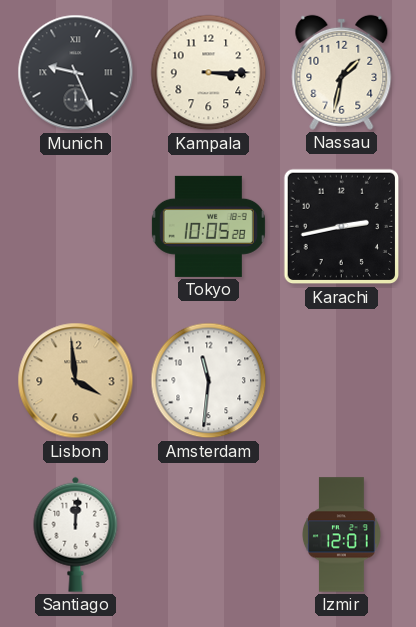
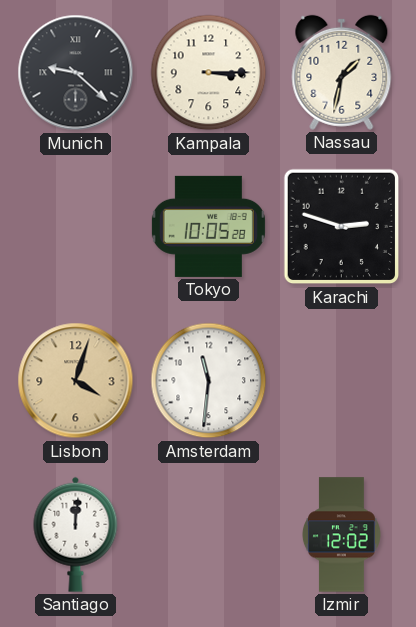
Munich: 9:26 -> 9:22
Karachi: 2:43 -> 2:48
Lisbon: 3:59 -> 4:03
Izmir: 12:01 -> 12:02
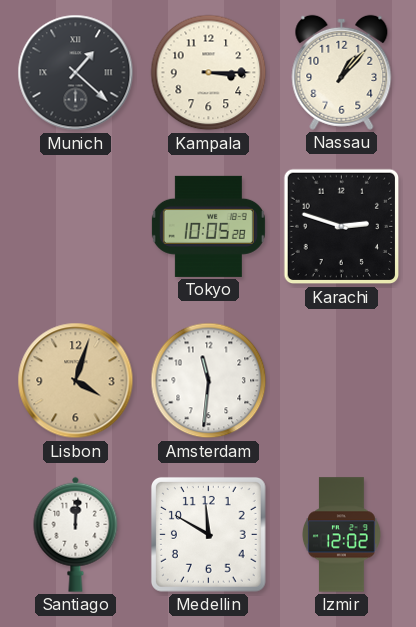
Munich: 9:22 -> 1:22
Nassau: 1:32 -> 1:07
Medellin: none -> 11:50
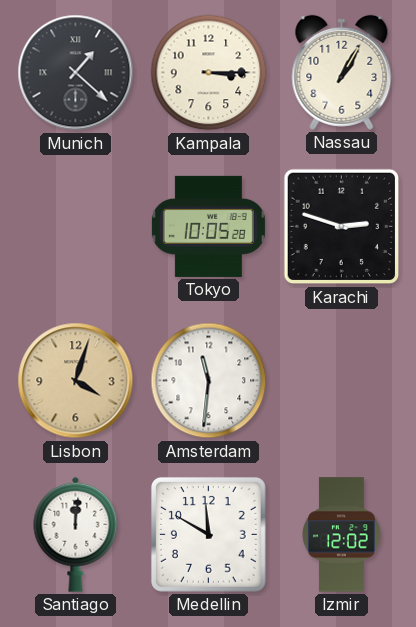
Nassau: 1:07 -> 1:05
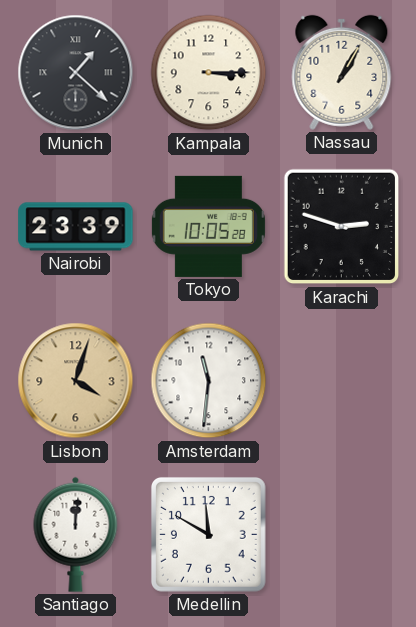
Nairobi: none -> 23:39
Izmir: 12:02 -> none
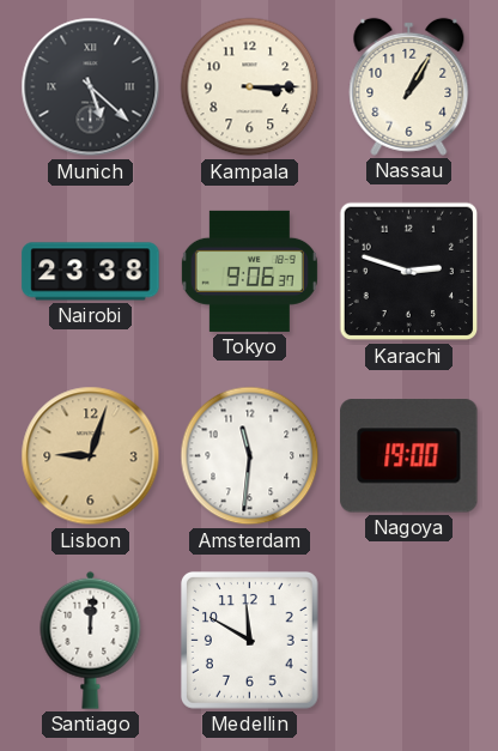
Munich: 1:22 -> 5:22
Nairobi: 23:39 -> 23:38
Tokyo: 10:05 -> 9:06
Lisbon: 4:03 -> 9:03
Nagoya: none -> 19:00
